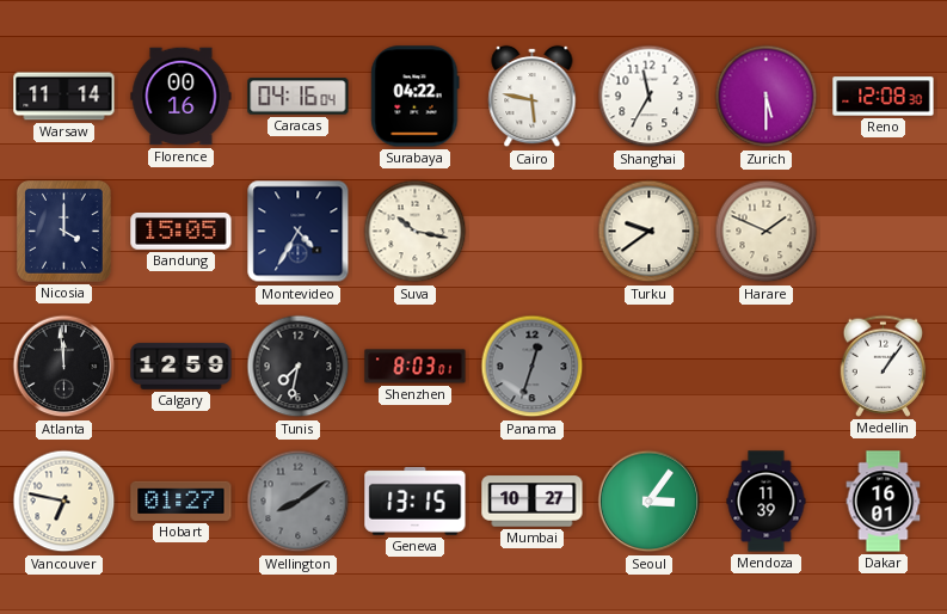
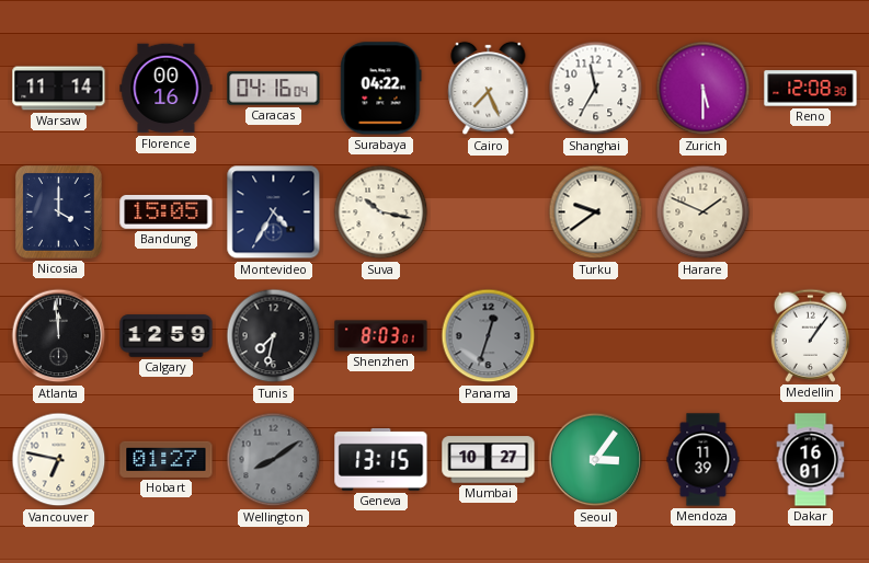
Cairo: 5:47 -> 7:26
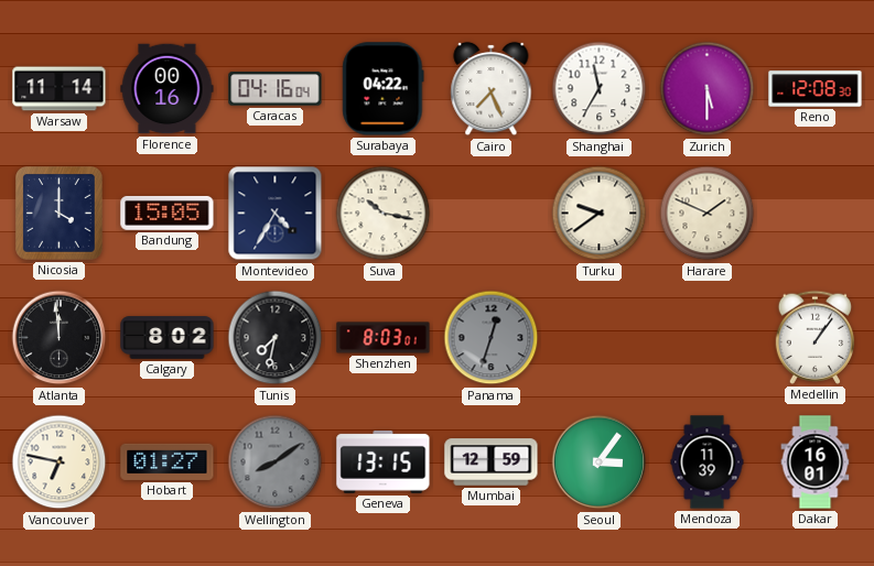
Calgary: 12:59 -> 8:02
Mumbai: 10:27 -> 12:59
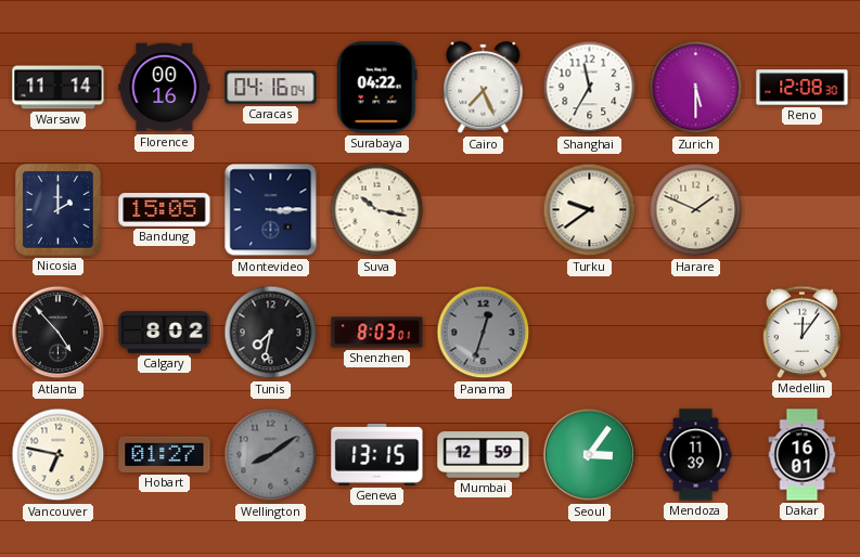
Nicosia: 4:00 -> 2:00
Montevideo: 4:35 -> 3:15
Atlanta: 11:59 -> 4:53
Medellin: 1:06 -> 12:06
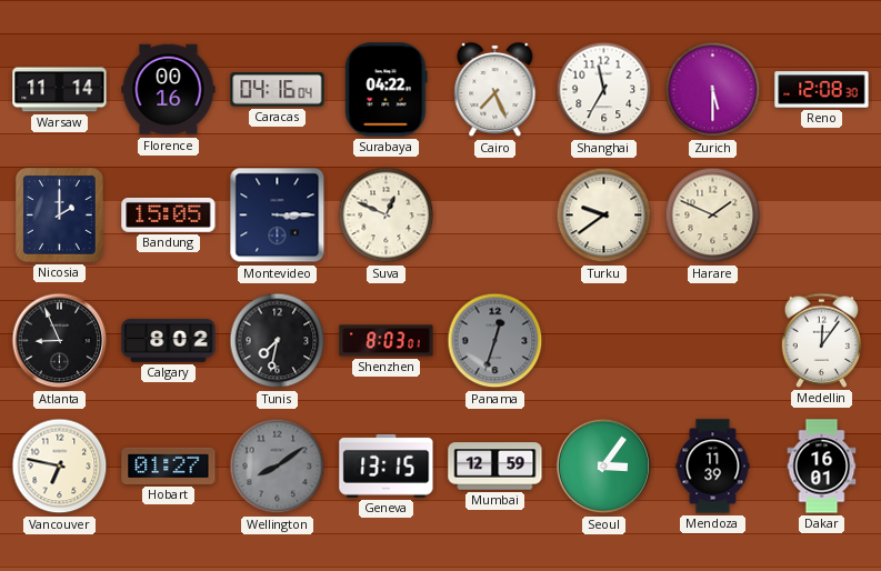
Suva: 10:17 -> 12:49
Atlanta: 4:53 -> 8:56
